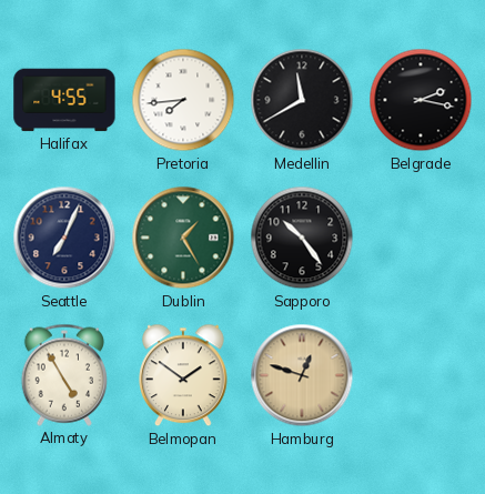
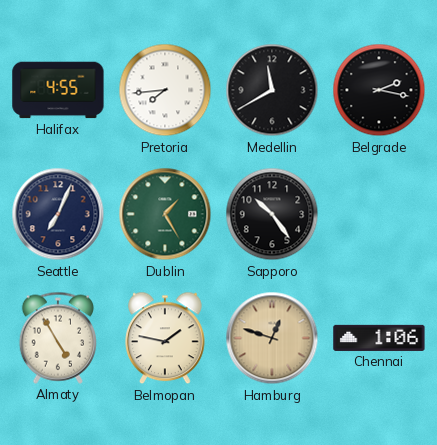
Belmopan: 1:51 -> 1:47
Chennai: none -> 1:06
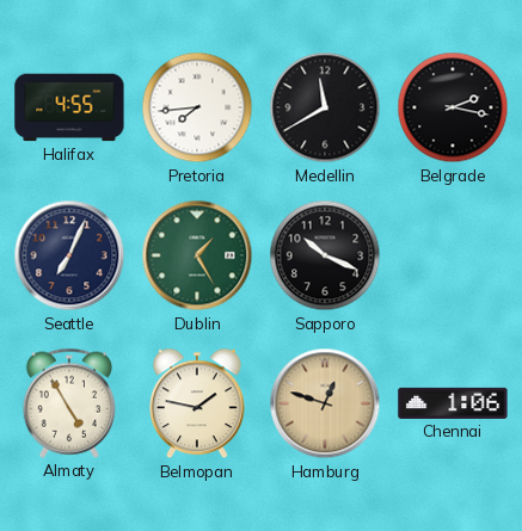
Sapporo: 10:24 -> 10:19
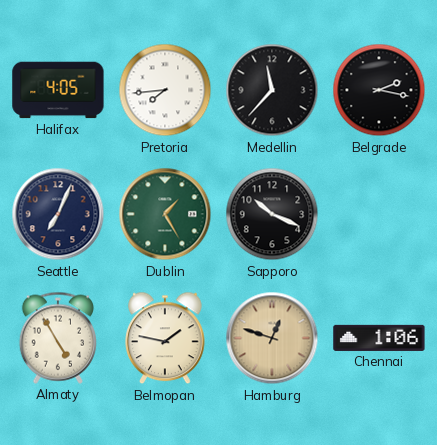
Halifax: 4:55 -> 4:05
Medellin: 11:40 -> 11:37
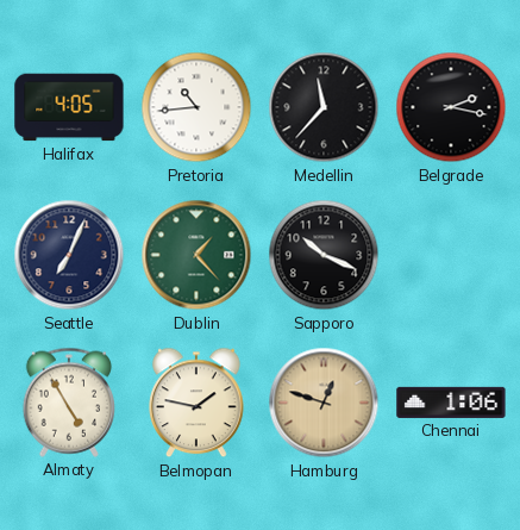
Pretoria: 7:44 -> 10:44
Dublin: 1:25 -> 1:23
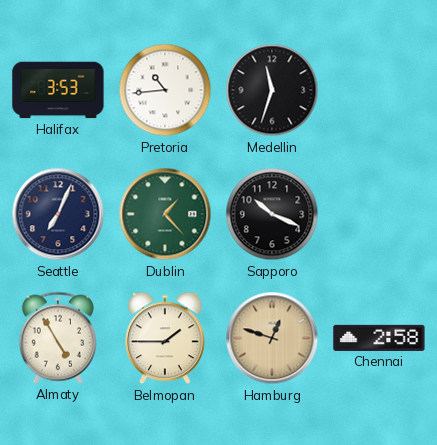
Halifax: 4:05 -> 3:53
Medellin: 11:37 -> 11:33
Belgrade: 2:17 -> none
Belmopan: 1:47 -> 1:45
Chennai: 1:06 -> 2:58
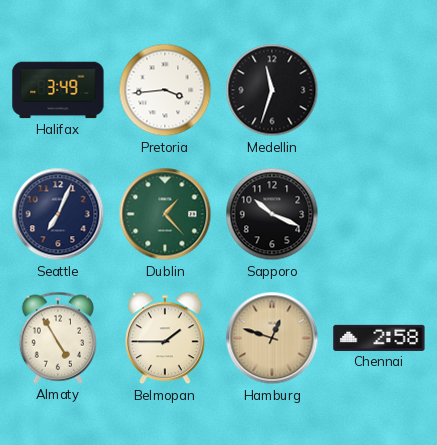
Halifax: 3:53 -> 3:49
Pretoria: 10:44 -> 3:44
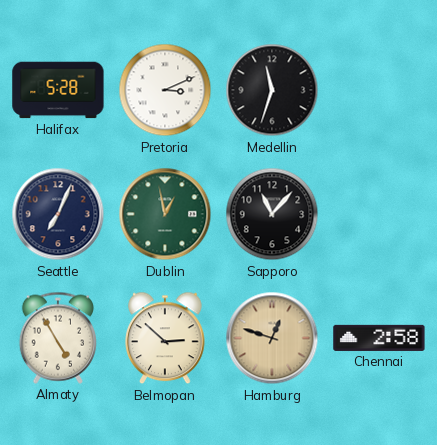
Halifax: 3:49 -> 5:28
Pretoria: 3:44 -> 3:11
Dublin: 1:23 -> 12:58
Sapporo: 10:19 -> 11:07
Belmopan: 1:45 -> 2:52
